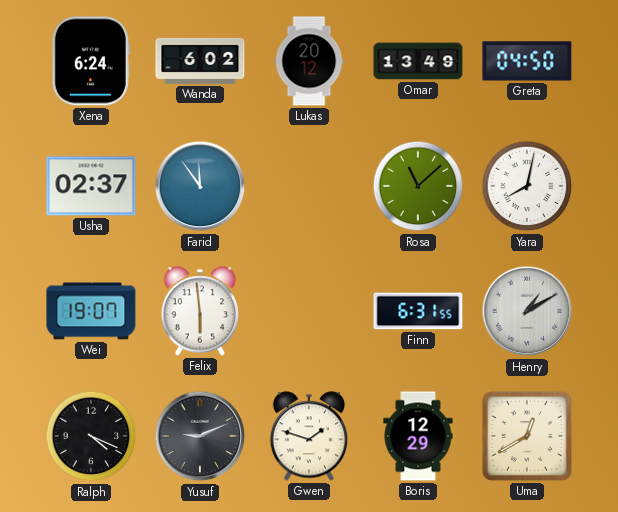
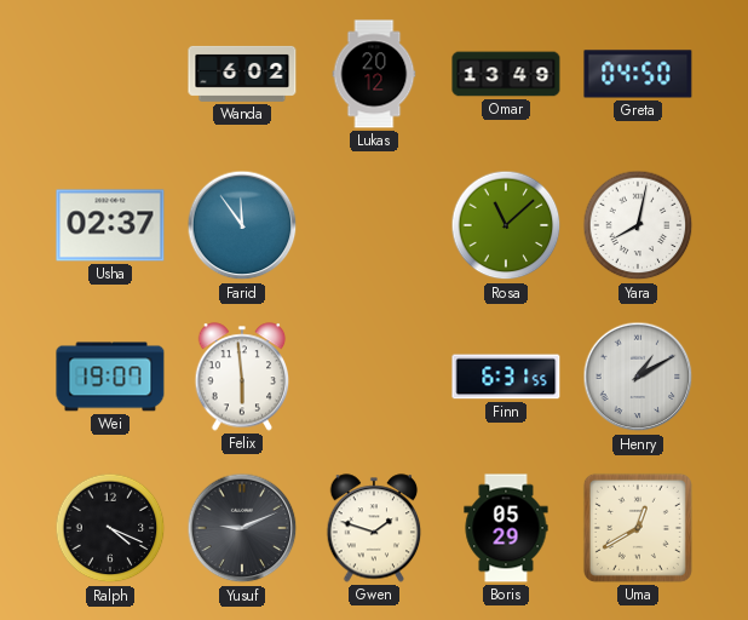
Xena: 6:24 -> none
Boris: 12:29 -> 05:29
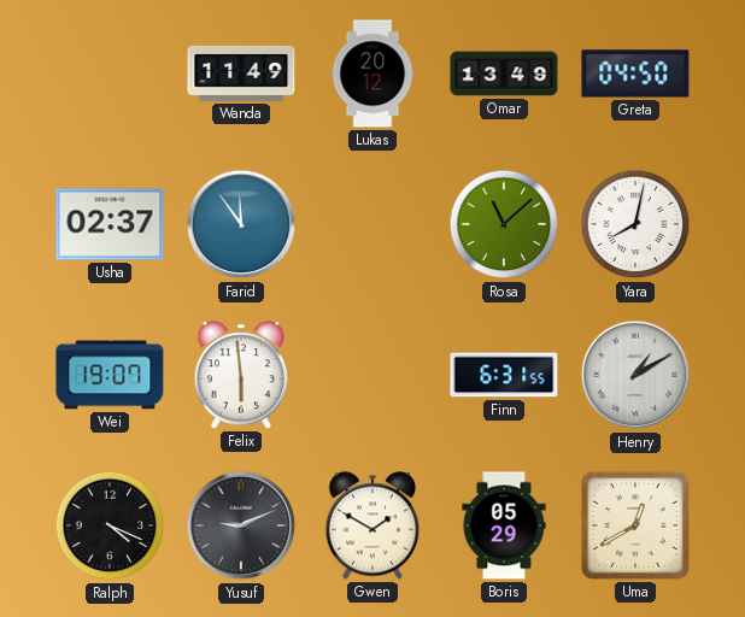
Wanda: 6:02 -> 11:49
Gwen: 1:48 -> 1:50
